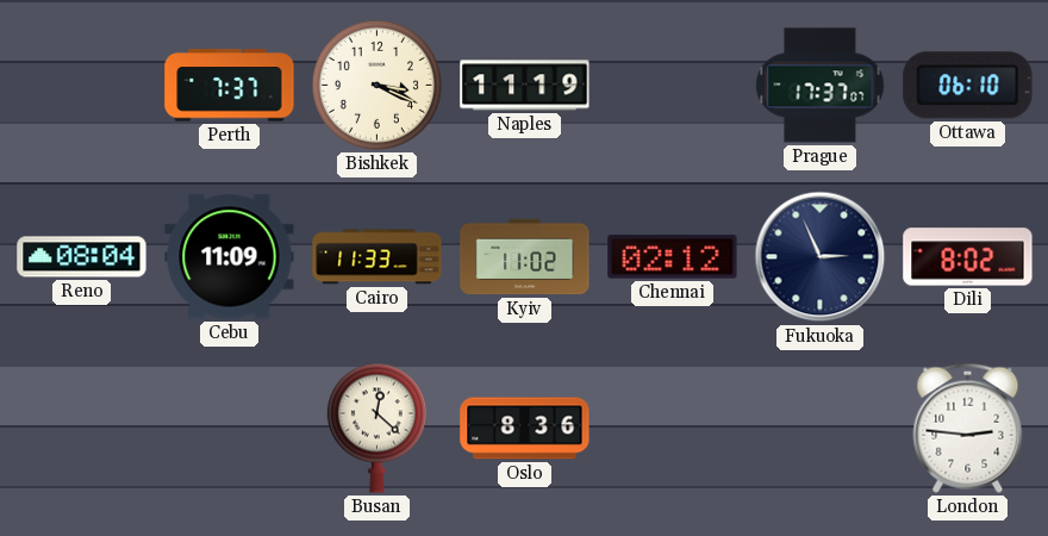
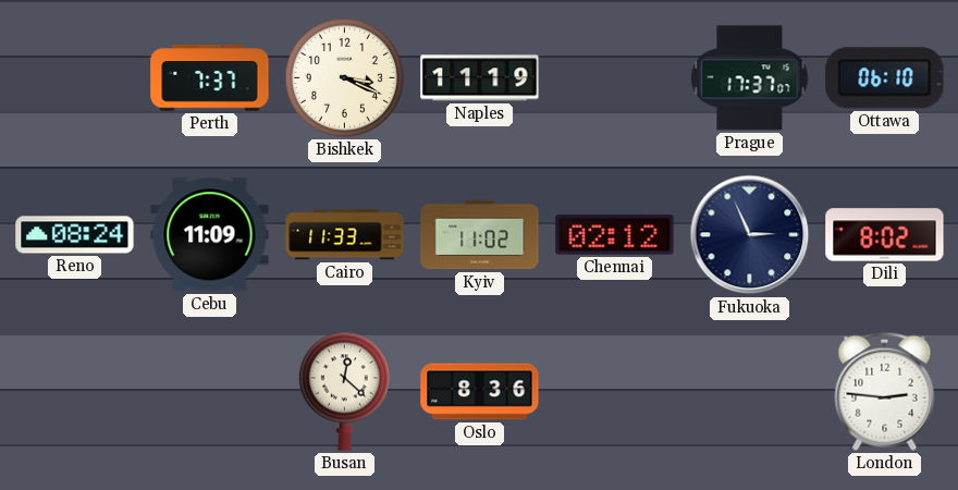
Reno: 08:04 -> 08:24
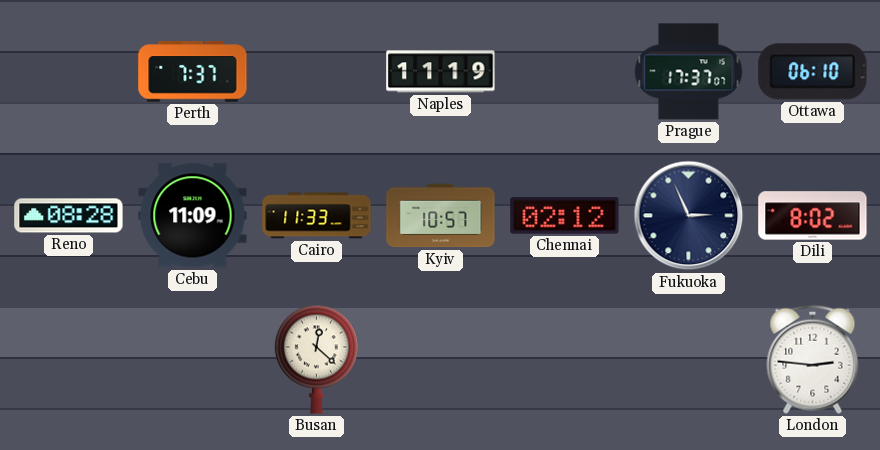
Bishkek: 3:19 -> none
Reno: 08:24 -> 08:28
Kyiv: 11:02 -> 10:57
Oslo: 8:36 -> none
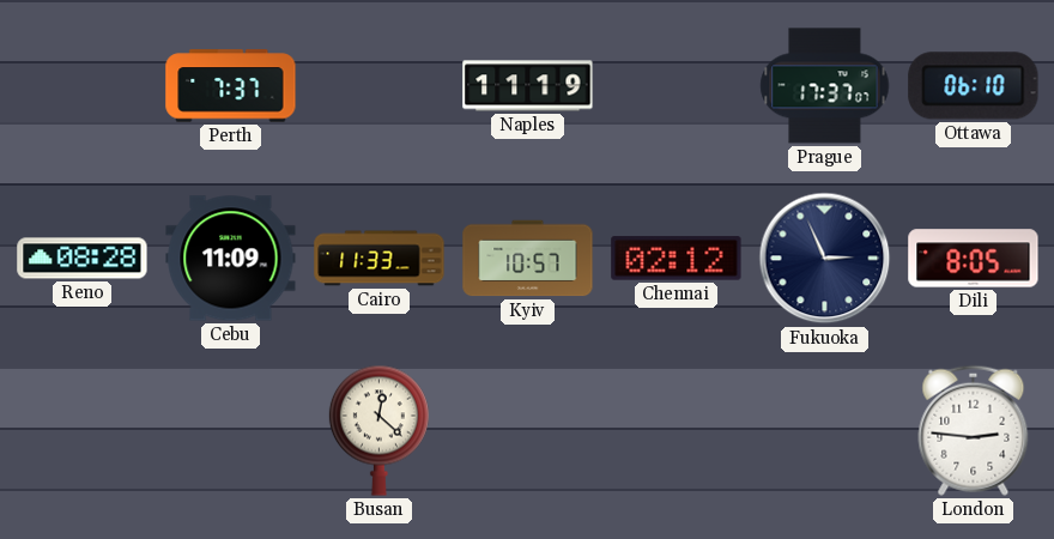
Dili: 8:02 -> 8:05
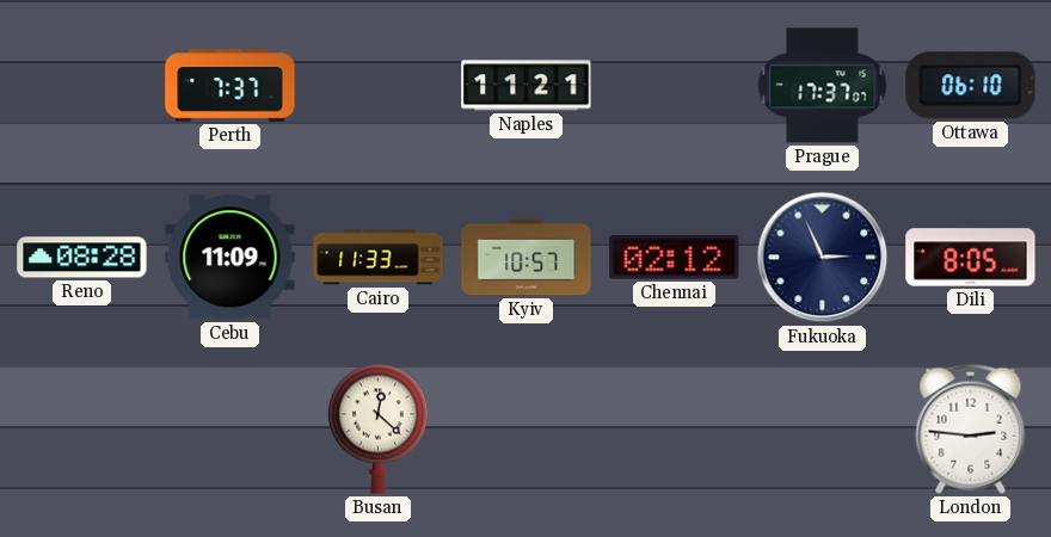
Naples: 11:19 -> 11:21
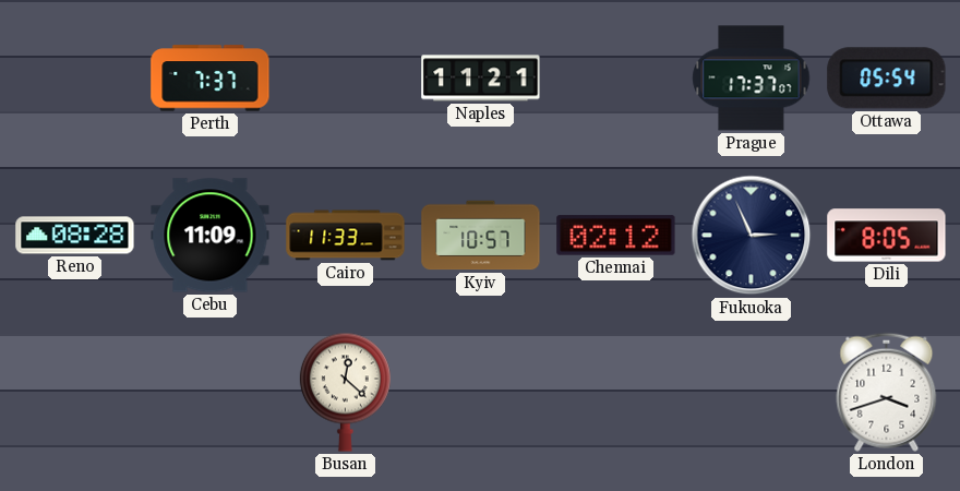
Ottawa: 06:10 -> 05:54
London: 2:46 -> 3:42
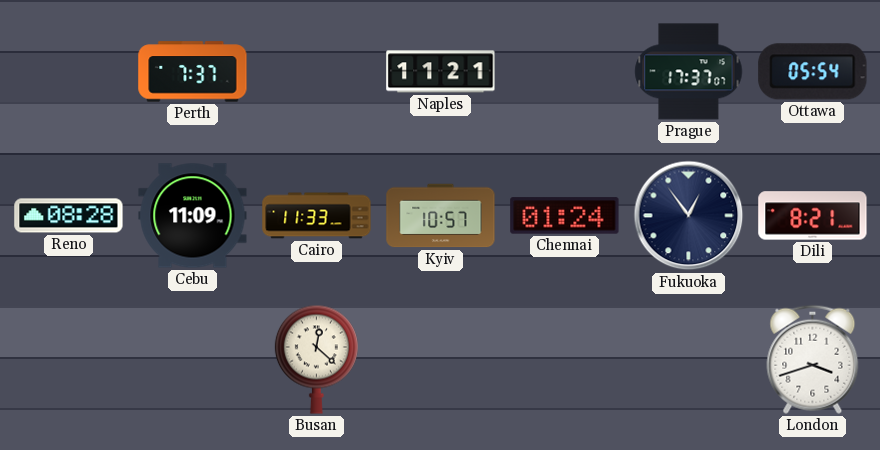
Chennai: 02:12 -> 01:24
Fukuoka: 2:56 -> 12:54
Dili: 8:05 -> 8:21
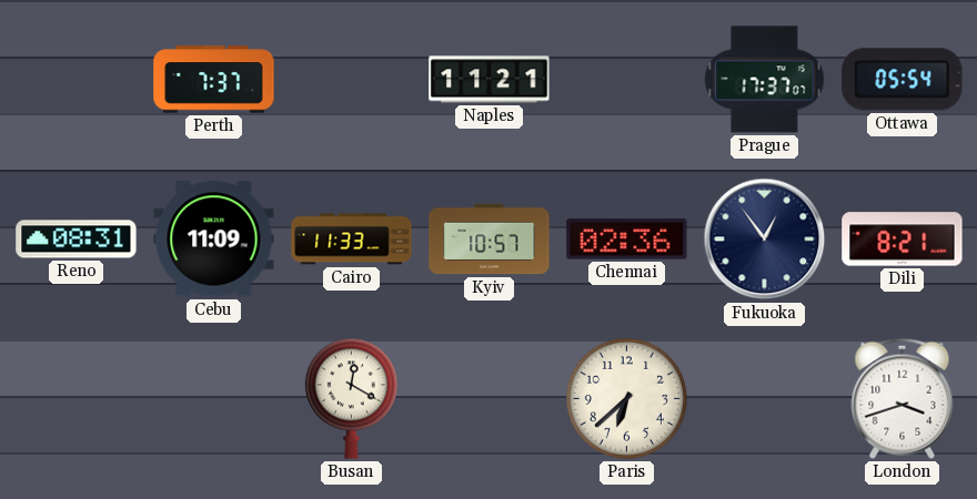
Reno: 08:28 -> 08:31
Chennai: 01:24 -> 02:36
Busan: 12:22 -> 12:20
Paris: none -> 6:38
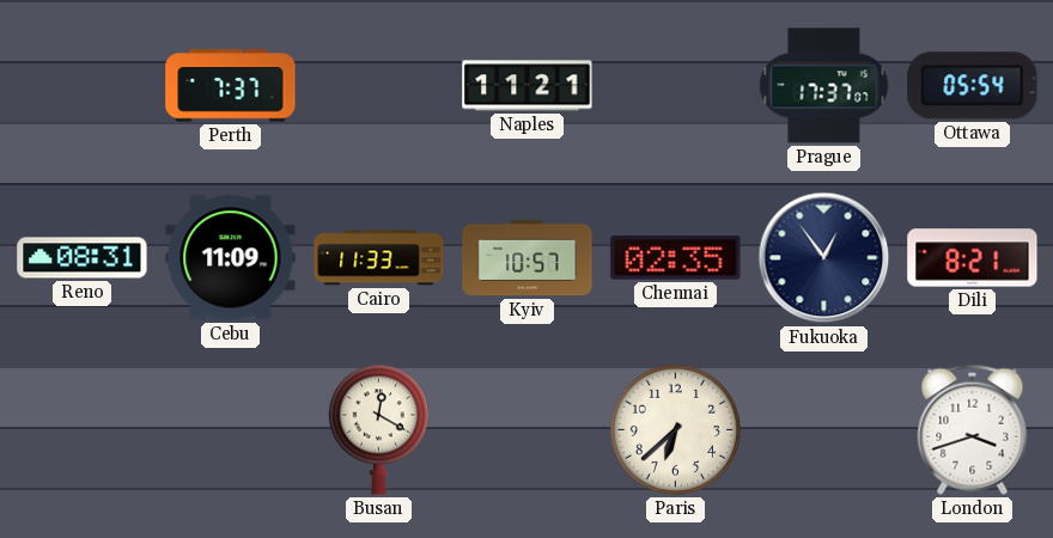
Chennai: 02:36 -> 02:35
